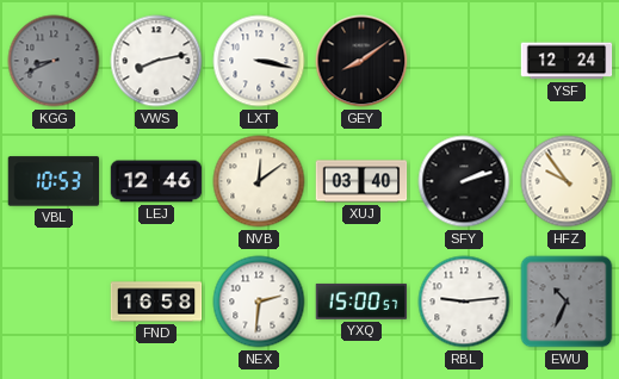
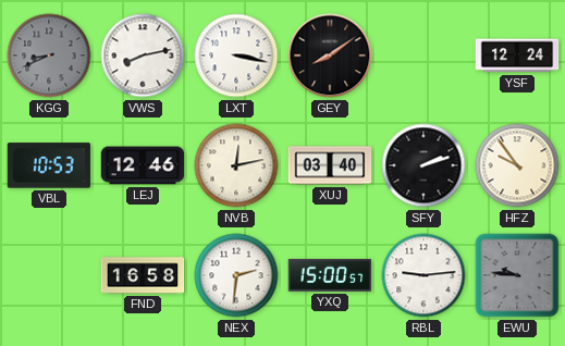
NVB: 12:09 -> 12:13
EWU: 10:34 -> 9:46
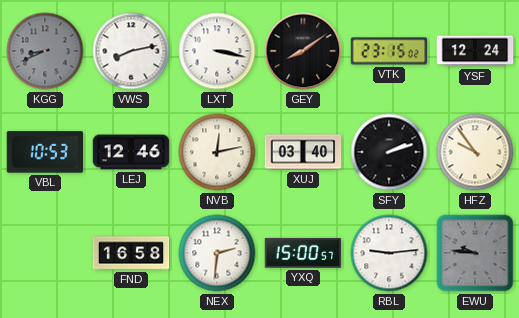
VTK: none -> 23:15
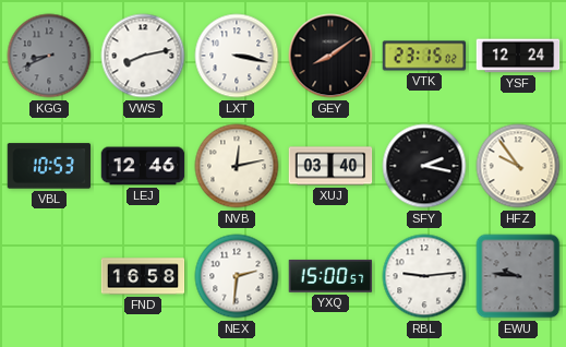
SFY: 2:12 -> 2:17
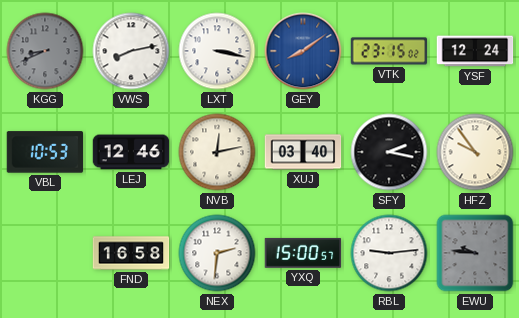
GEY dial: black -> blue
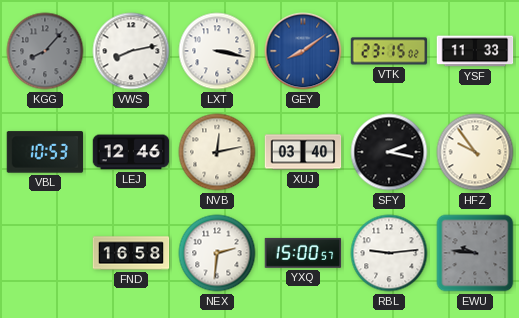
KGG: 8:41 -> 8:07
YSF: 12:24 -> 11:33
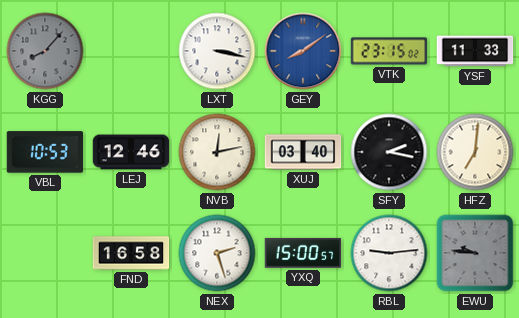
VWS: 8:13 -> none
HFZ: 9:54 -> 7:01
NEX: 2:31 -> 2:27
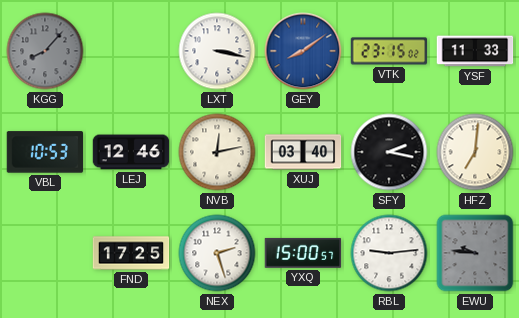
FND: 16:58 -> 17:25
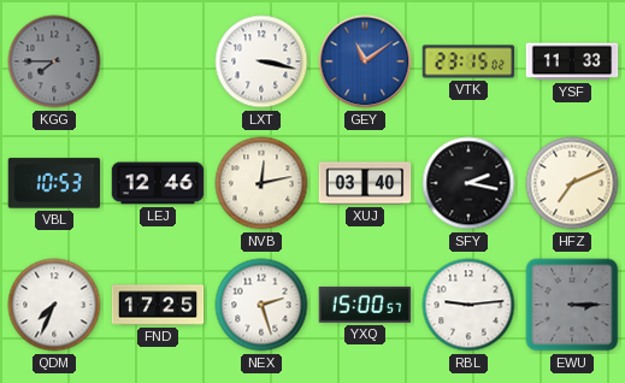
KGG: 8:07 -> 7:45
GEY: 8:09 -> 11:09
HFZ: 7:01 -> 7:11
QDM: none -> 7:34
EWU: 9:46 -> 3:15
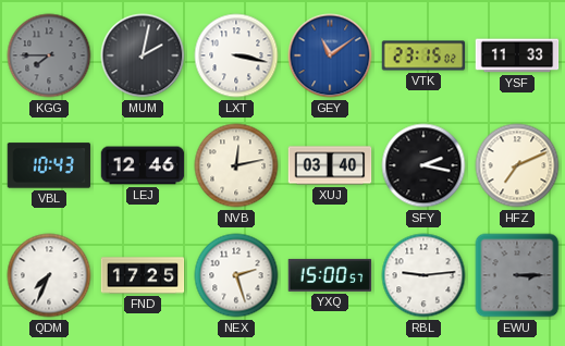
MUM: none -> 2:02
VBL: 10:53 -> 10:43
